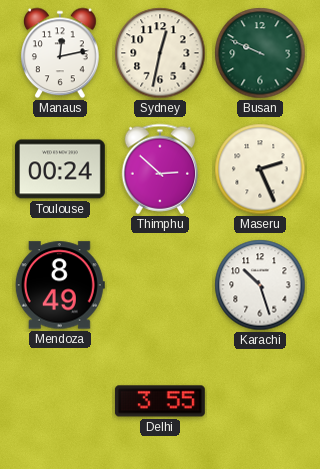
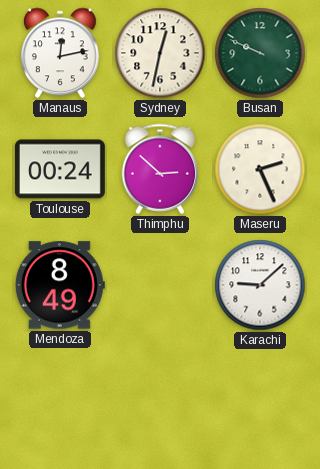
Karachi: 10:27 -> 9:08
Delhi: 3:55 -> none
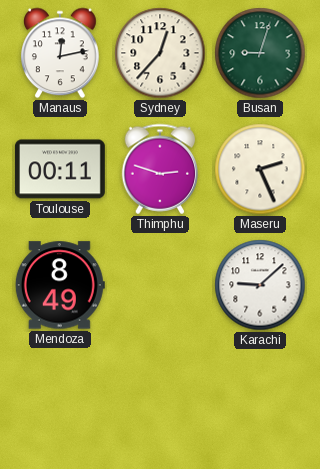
Sydney: 12:32 -> 12:37
Busan: 9:49 -> 9:03
Toulouse: 00:24 -> 00:11
Thimphu: 2:52 -> 2:48
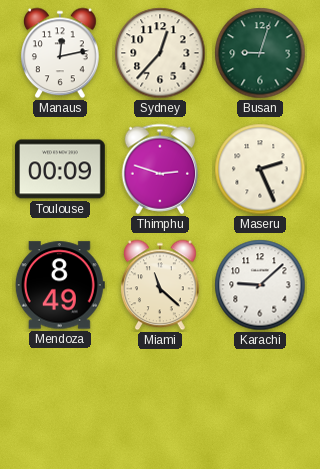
Toulouse: 00:11 -> 00:09
Miami: none -> 11:22
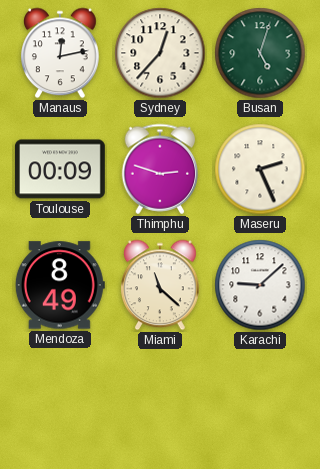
Busan: 9:03 -> 5:03
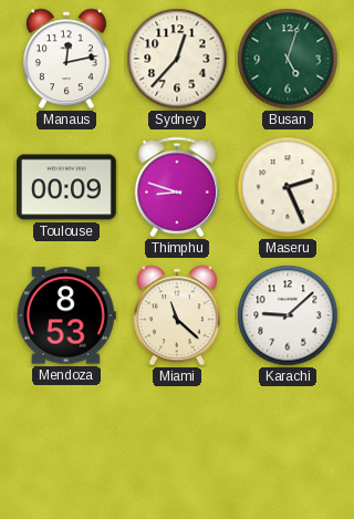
Thimphu: 2:48 -> 8:48
Mendoza: 8:49 -> 8:53
